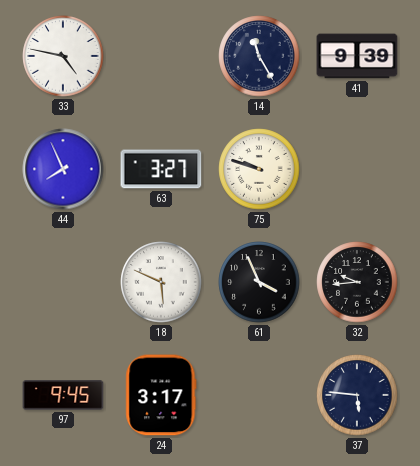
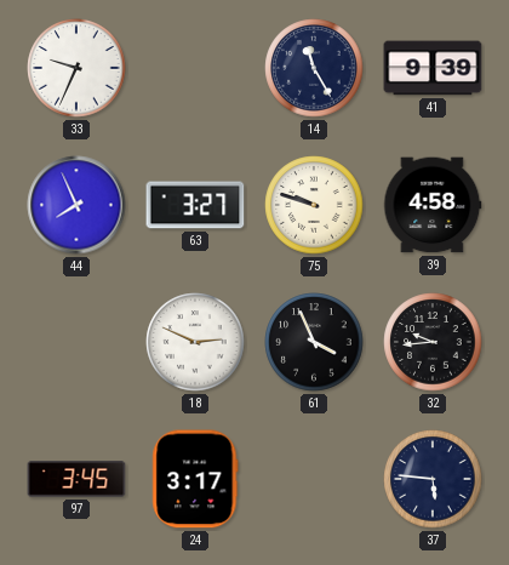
33: 4:47 -> 9:34
39: none -> 4:58
18: 5:49 -> 2:49
97: 9:45 -> 3:45
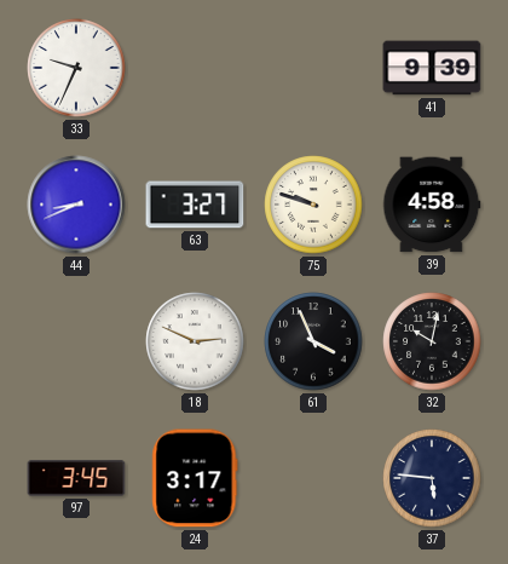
14: 11:25 -> none
44: 7:56 -> 8:41
32: 9:44 -> 10:02
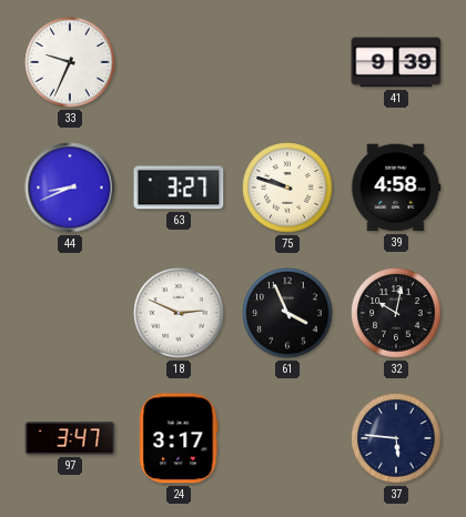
97: 3:45 -> 3:47
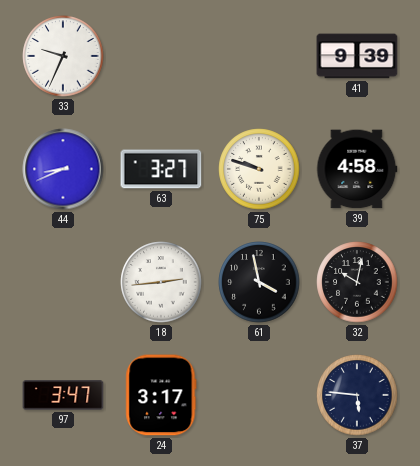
18: 2:49 -> 2:44
61: 3:56 -> 3:58
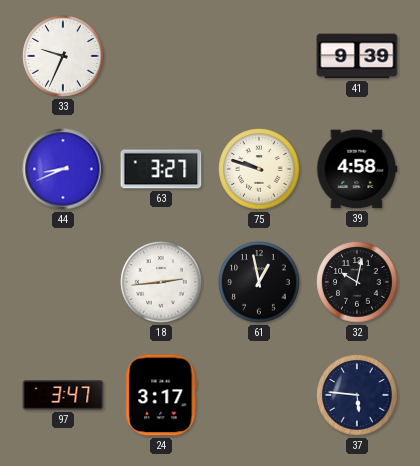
61: 3:58 -> 12:58
